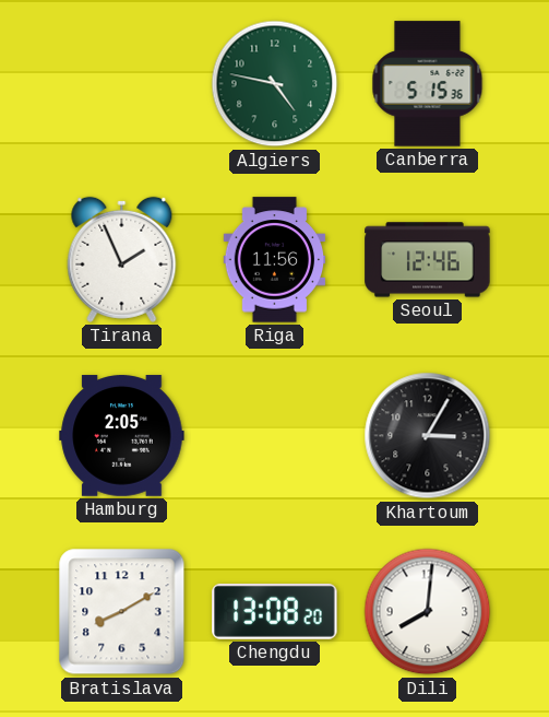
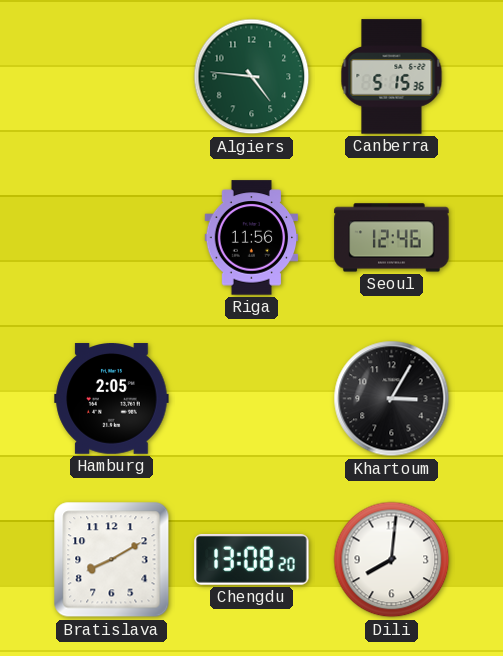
Algiers: 4:47 -> 4:46
Tirana: 1:56 -> none
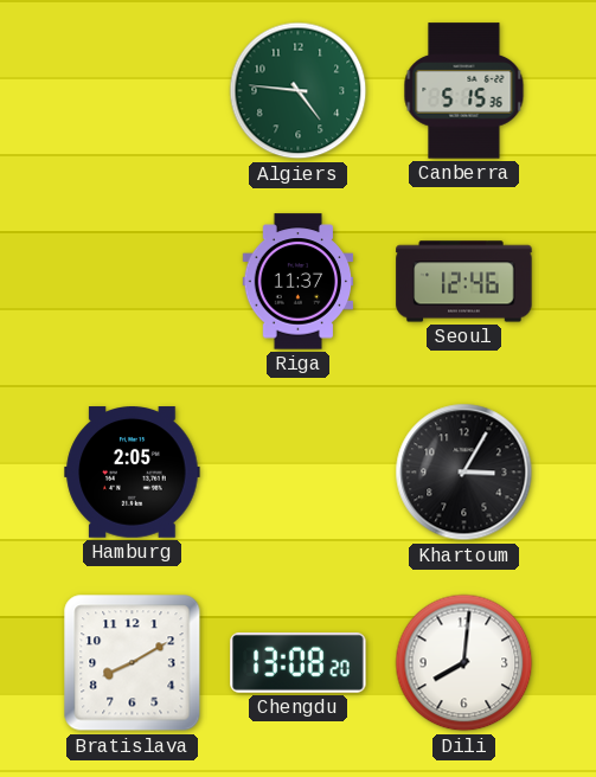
Riga: 11:56 -> 11:37
